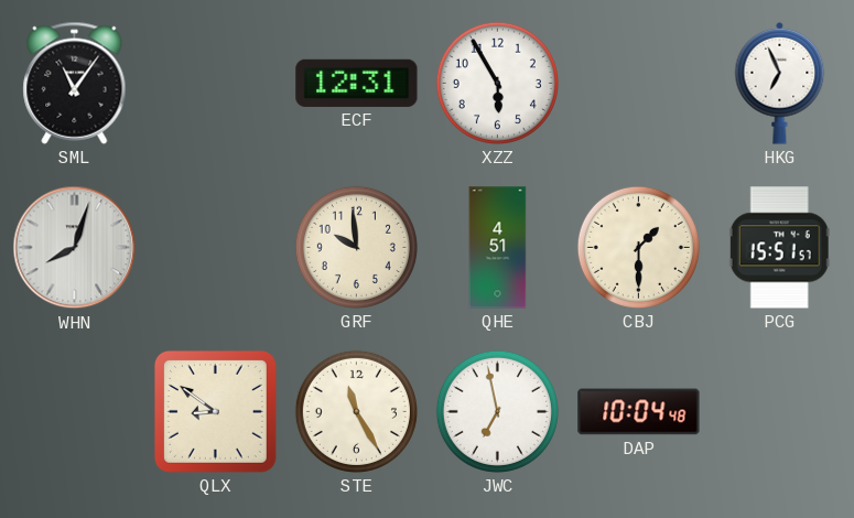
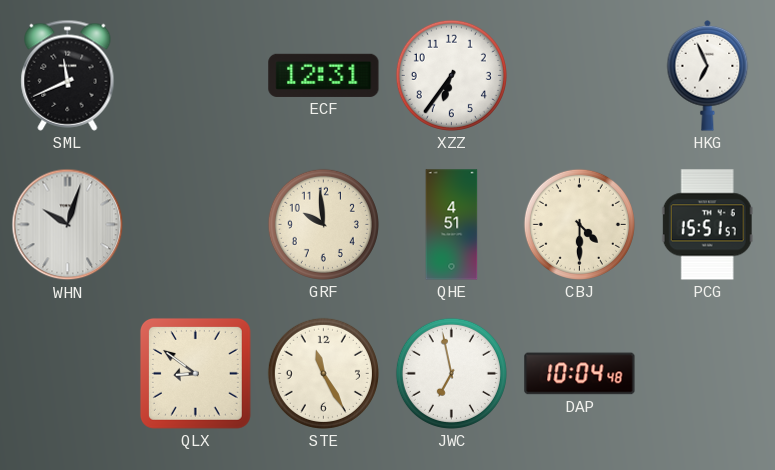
SML: 11:06 -> 11:41
XZZ: 5:55 -> 6:36
WHN: 8:03 -> 10:03
CBJ: 1:30 -> 4:30
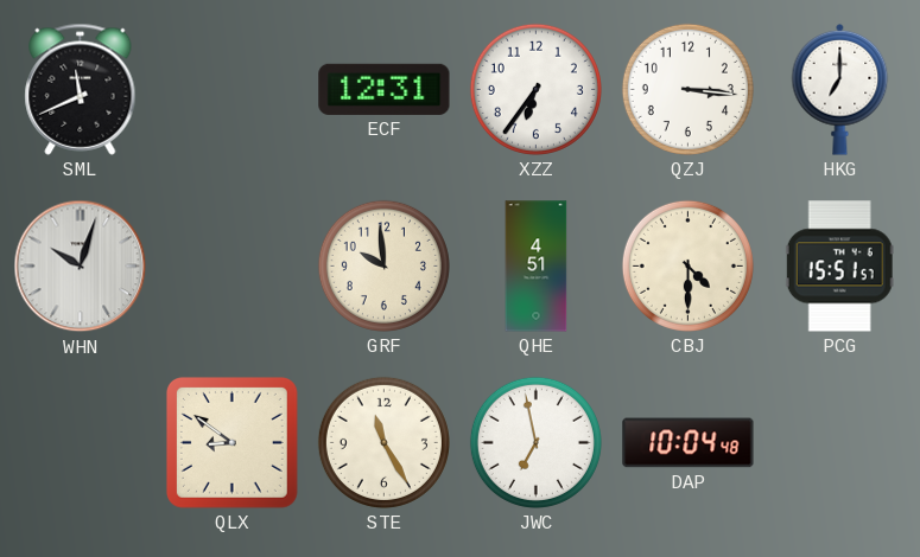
QZJ: none -> 3:16
HKG: 6:56 -> 7:00
